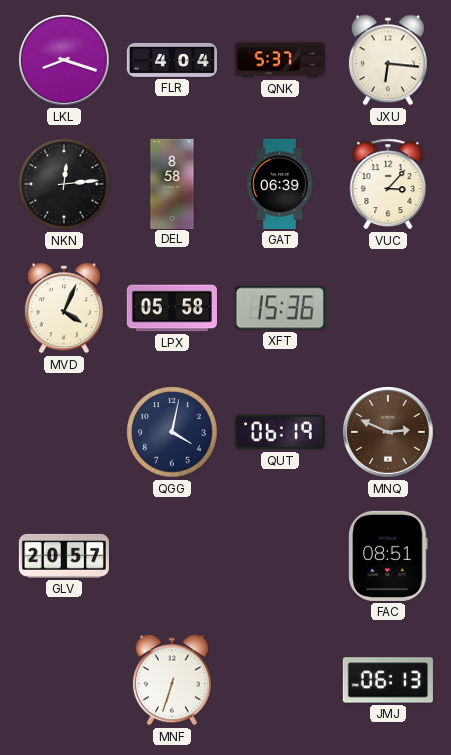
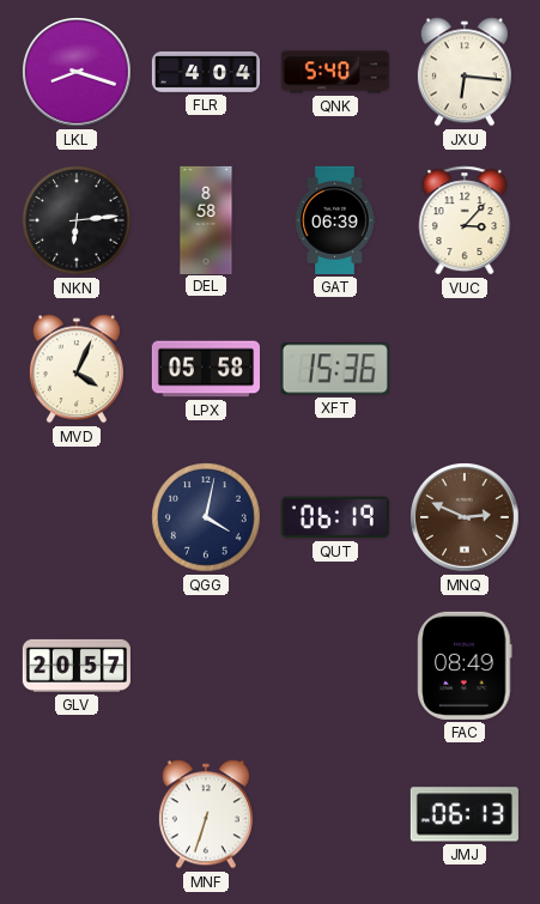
QNK: 5:37 -> 5:40
NKN: 12:14 -> 6:14
FAC: 08:51 -> 08:49
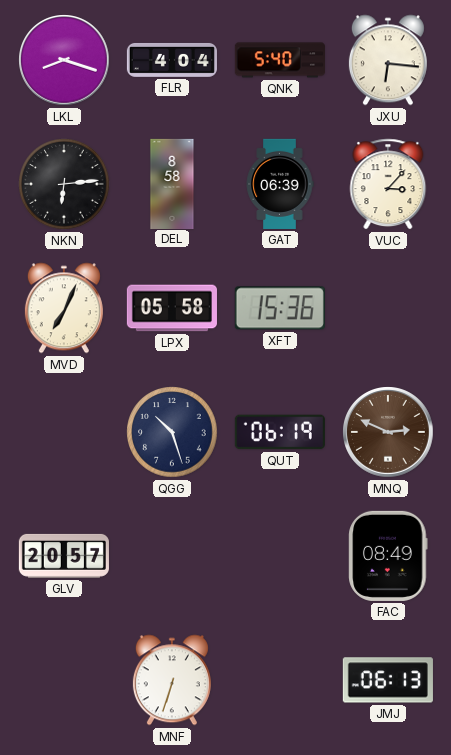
MVD: 4:04 -> 7:04
QGG: 4:02 -> 10:27
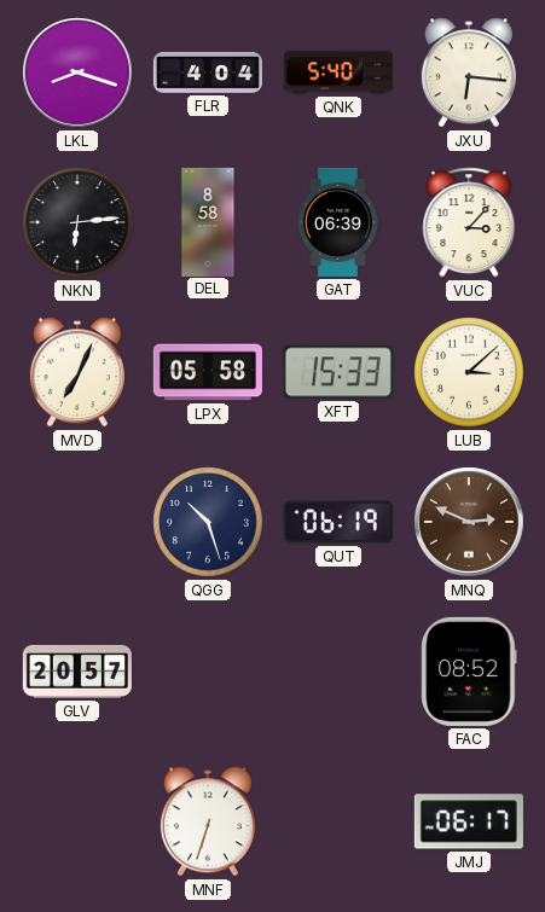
XFT: 15:36 -> 15:33
LUB: none -> 3:08
FAC: 08:49 -> 08:52
JMJ: 06:13 -> 06:17
